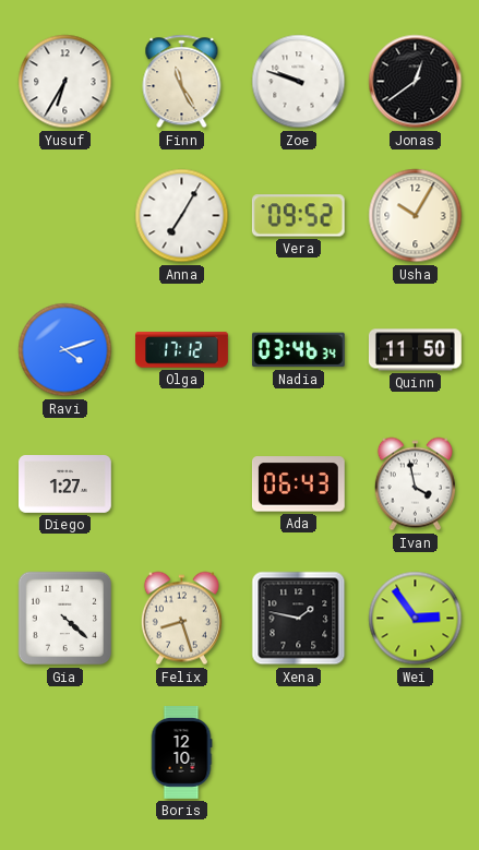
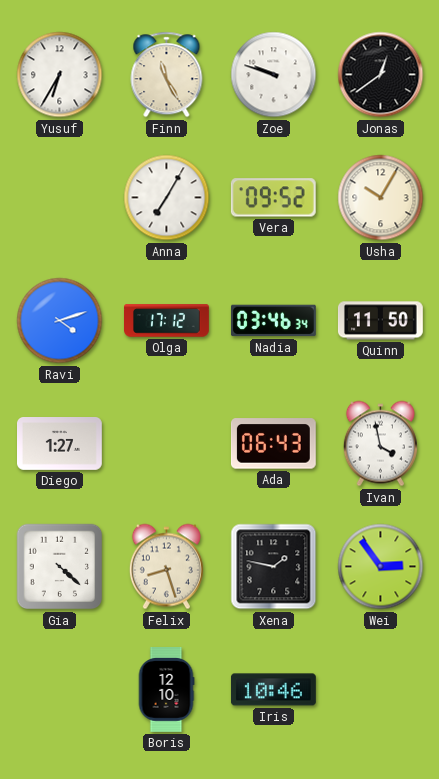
Iris: none -> 10:46
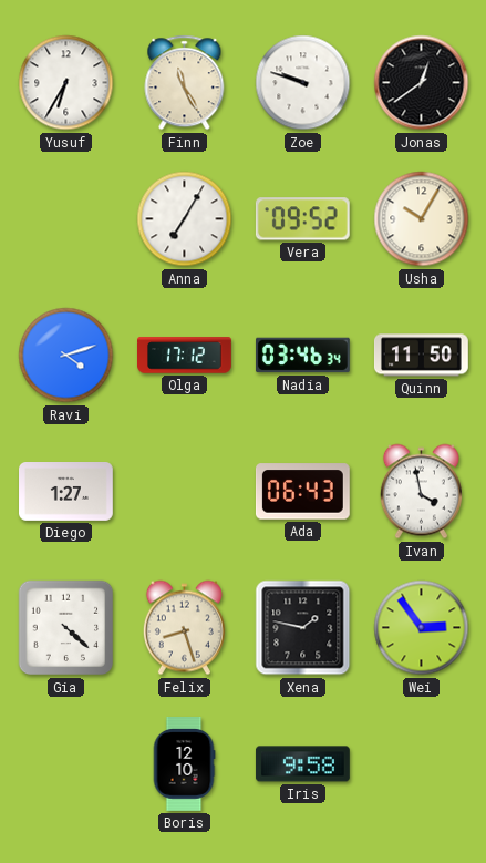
Iris: 10:46 -> 9:58
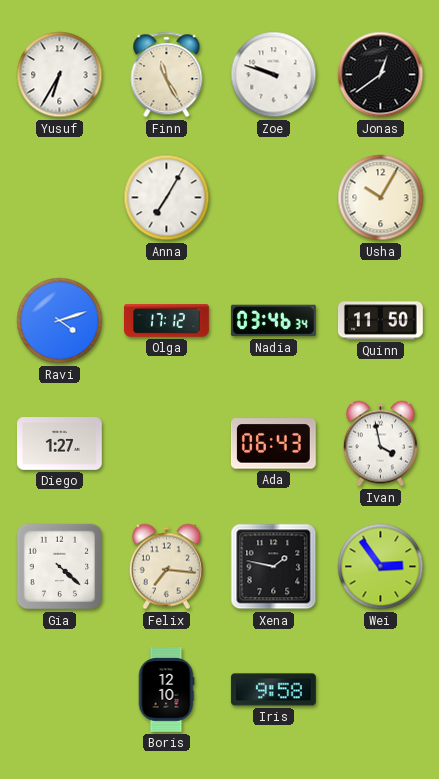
Vera: 09:52 -> none
Felix: 8:27 -> 7:16
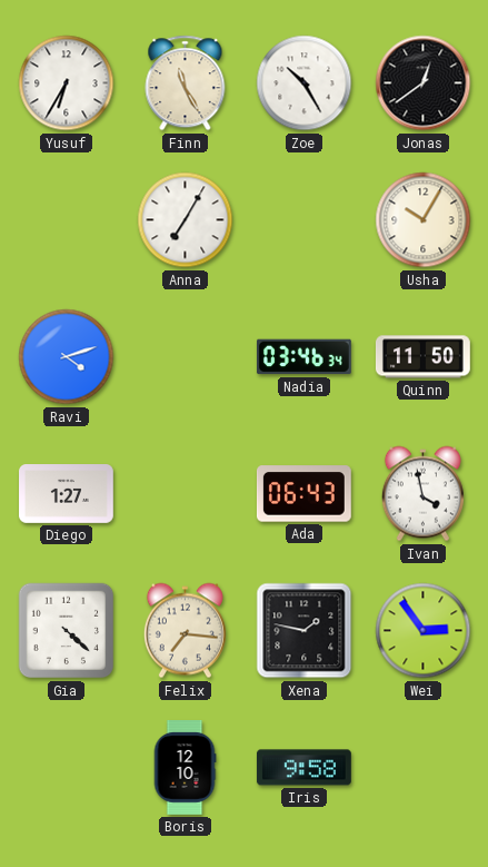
Zoe: 9:48 -> 10:25
Olga: 17:12 -> none
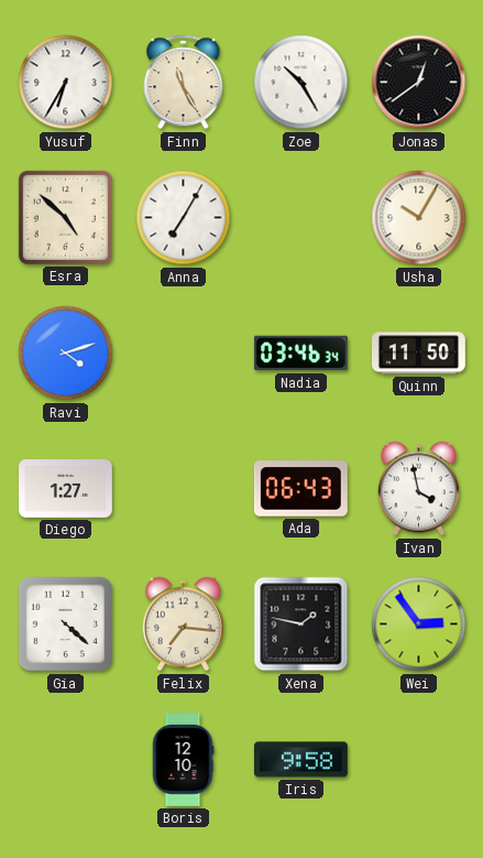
Esra: none -> 4:52
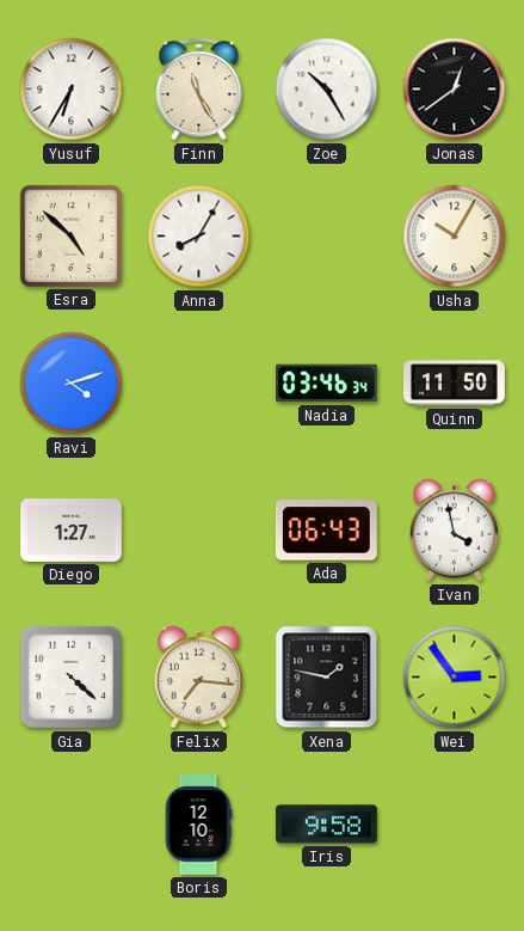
Anna: 7:05 -> 8:05
